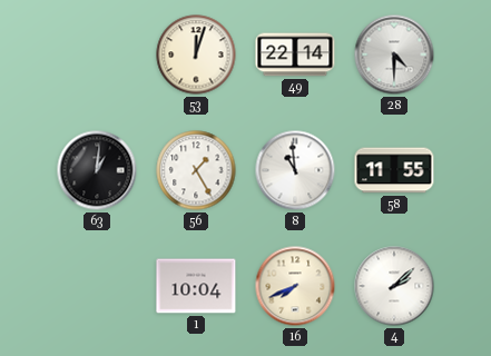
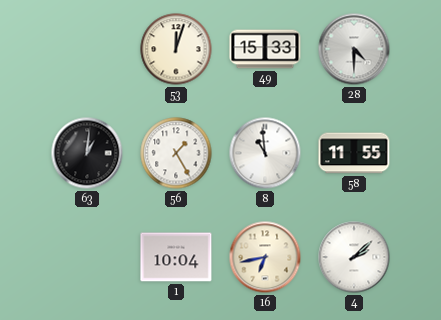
49: 22:14 -> 15:33
16: 7:41 -> 6:43
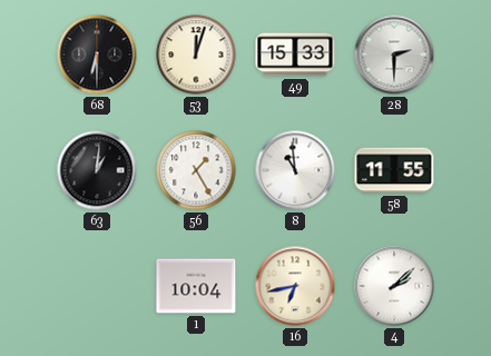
68: none -> 6:30
28: 4:30 -> 2:30
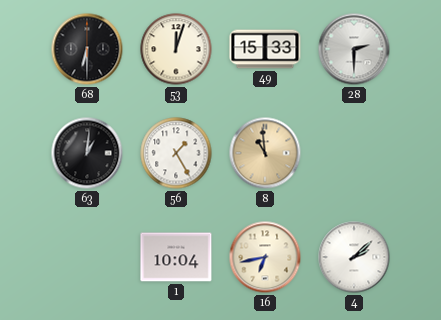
8 dial: white -> champagne
58: 11:55 -> none
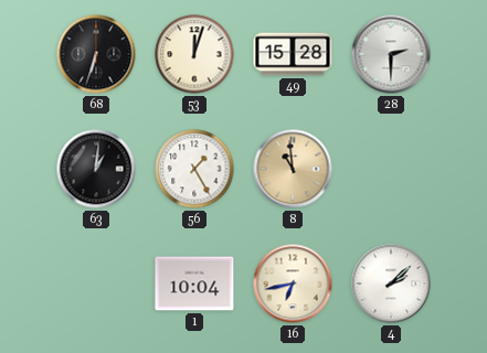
68: 6:30 -> 6:33
49: 15:33 -> 15:28
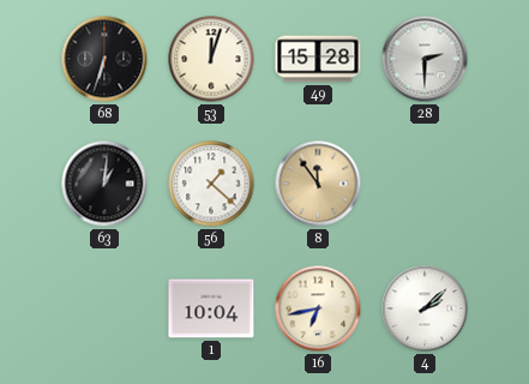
56: 1:25 -> 1:22
8: 10:59 -> 11:54
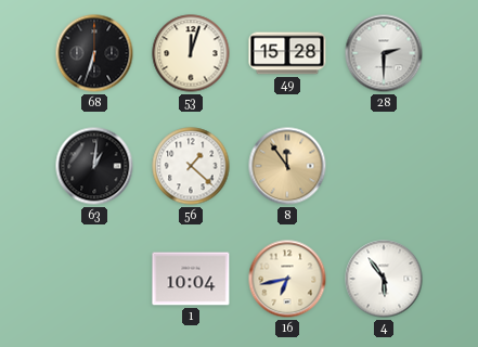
4: 2:08 -> 5:54
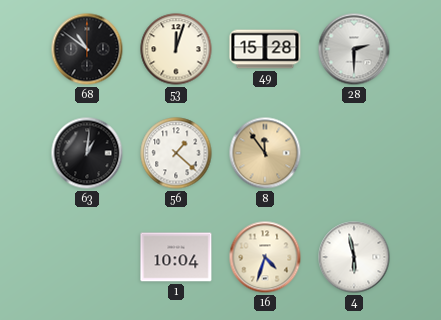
68: 6:33 -> 10:51
16: 6:43 -> 4:33
4: 5:54 -> 5:58
